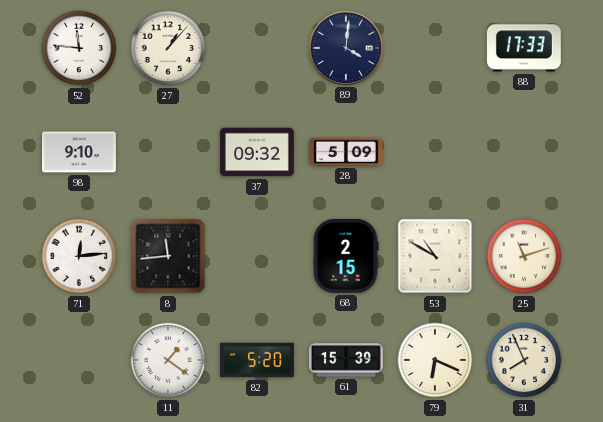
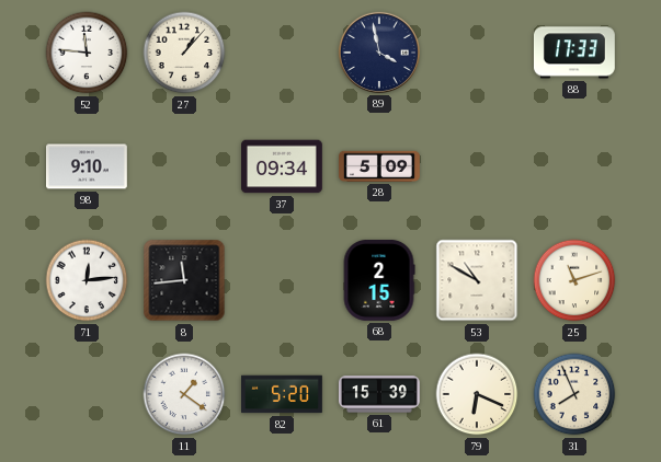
89: 4:01 -> 3:58
37: 09:32 -> 09:34
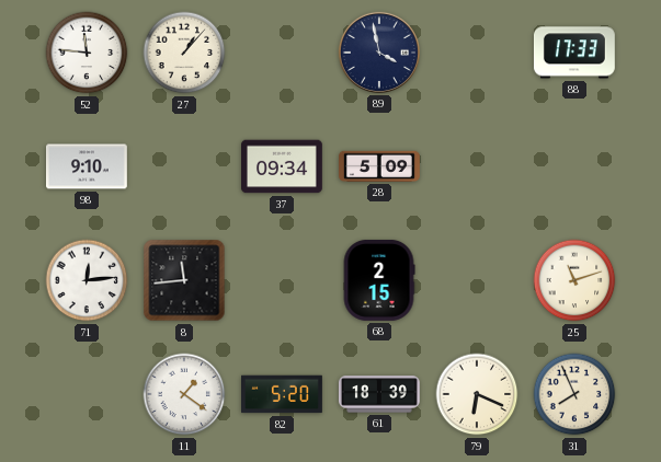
53: 10:50 -> none
61: 15:39 -> 18:39
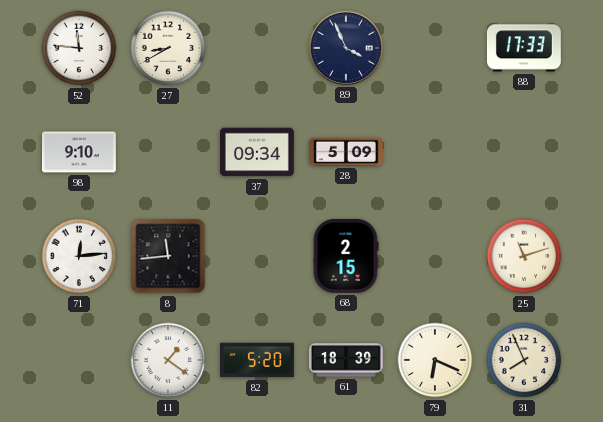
27: 1:07 -> 8:40
89: 3:58 -> 3:56
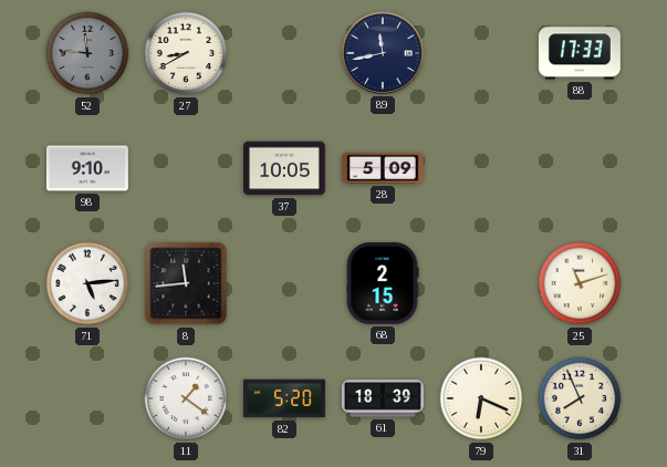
52 dial: white -> grey
89: 3:56 -> 11:43
37: 09:34 -> 10:05
71: 12:14 -> 5:14
